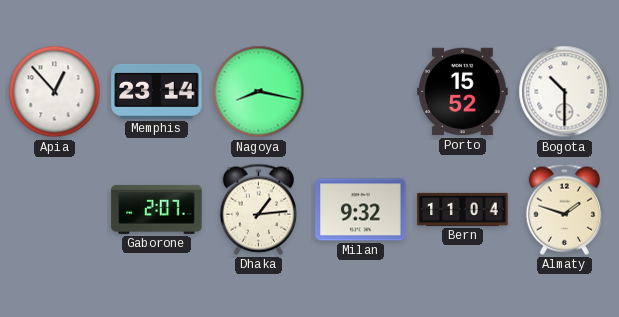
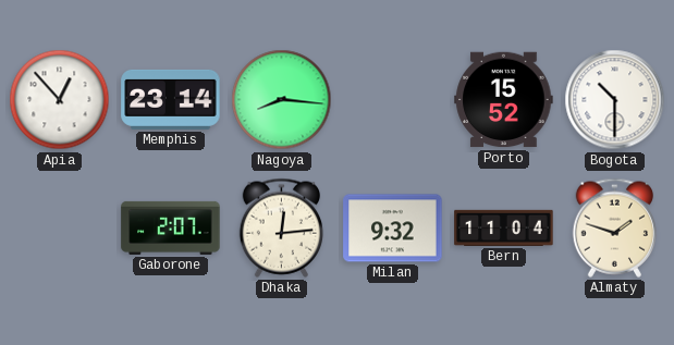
Nagoya: 8:17 -> 8:16
Dhaka: 1:14 -> 12:14
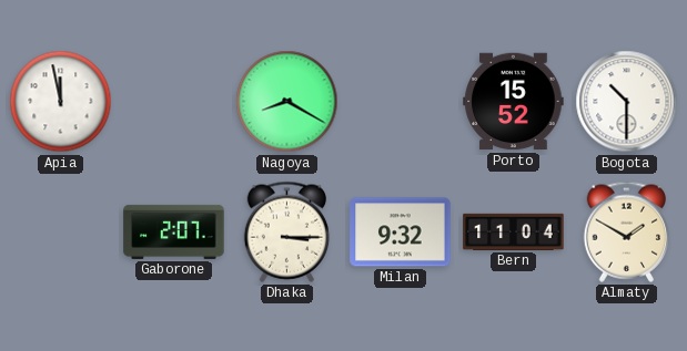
Apia: 12:53 -> 11:58
Memphis: 23:14 -> none
Nagoya: 8:16 -> 8:20
Dhaka: 12:14 -> 3:15
Almaty: 1:48 -> 1:50
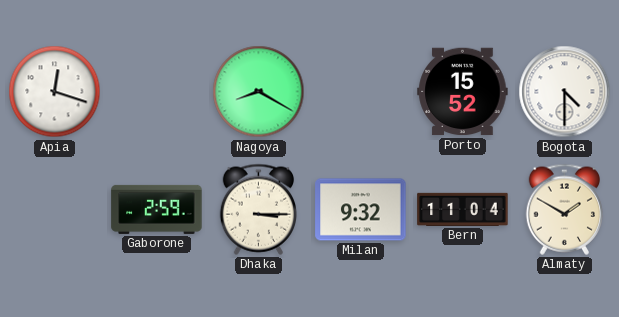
Apia: 11:58 -> 12:18
Bogota: 10:30 -> 4:30
Gaborone: 2:07 -> 2:59
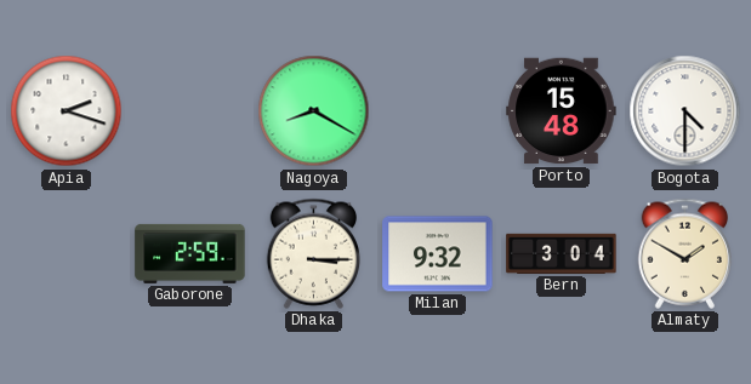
Apia: 12:18 -> 2:18
Porto: 15:52 -> 15:48
Bern: 11:04 -> 3:04
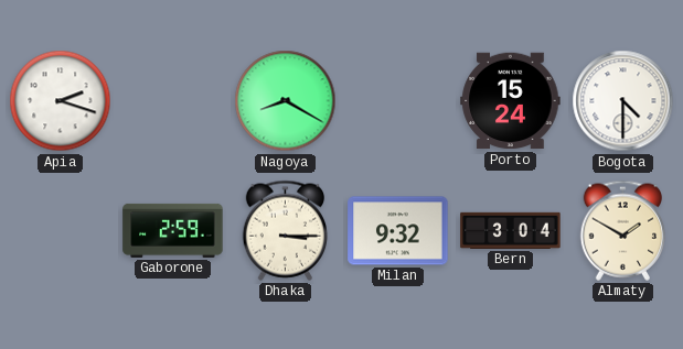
Porto: 15:48 -> 15:24
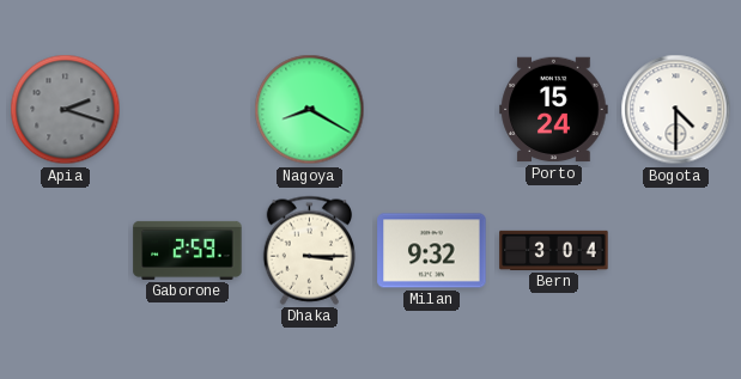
Apia dial: white -> grey
Almaty: 1:50 -> none
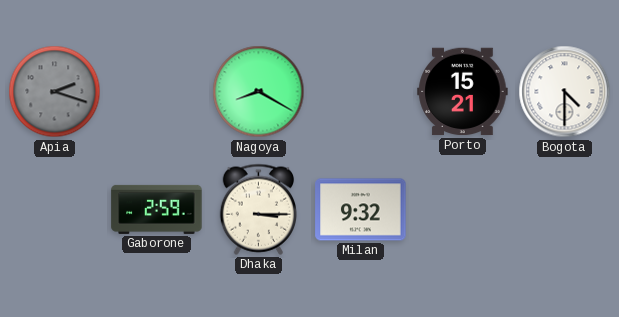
Porto: 15:24 -> 15:21
Bern: 3:04 -> none
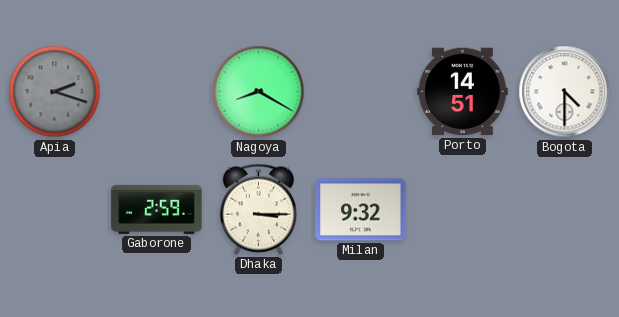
Porto: 15:21 -> 14:51
